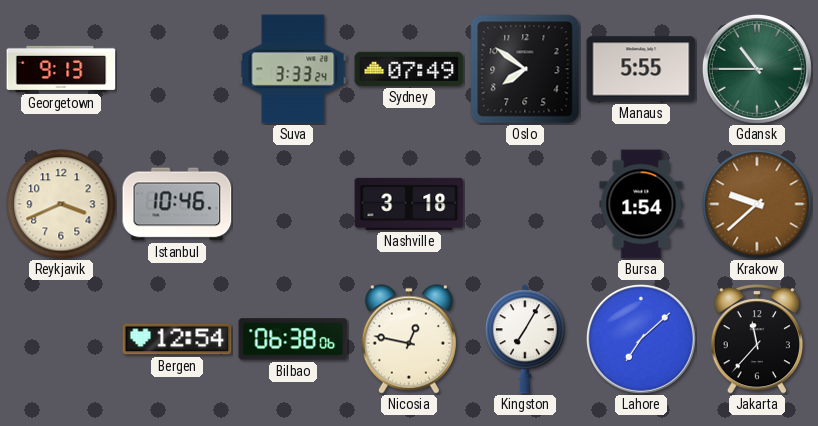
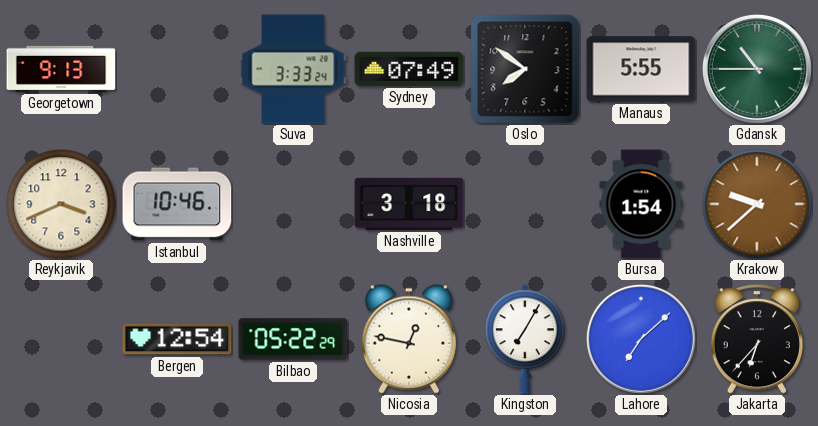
Bilbao: 06:38 -> 05:22
Jakarta: 11:37 -> 6:37
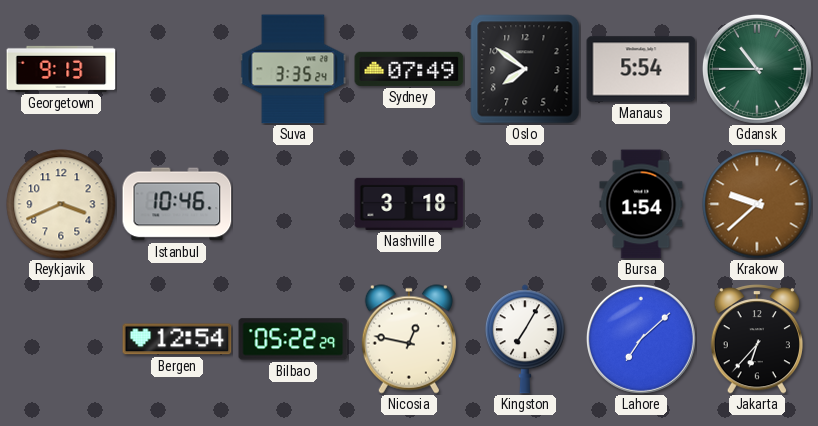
Suva: 3:33 -> 3:35
Manaus: 5:55 -> 5:54
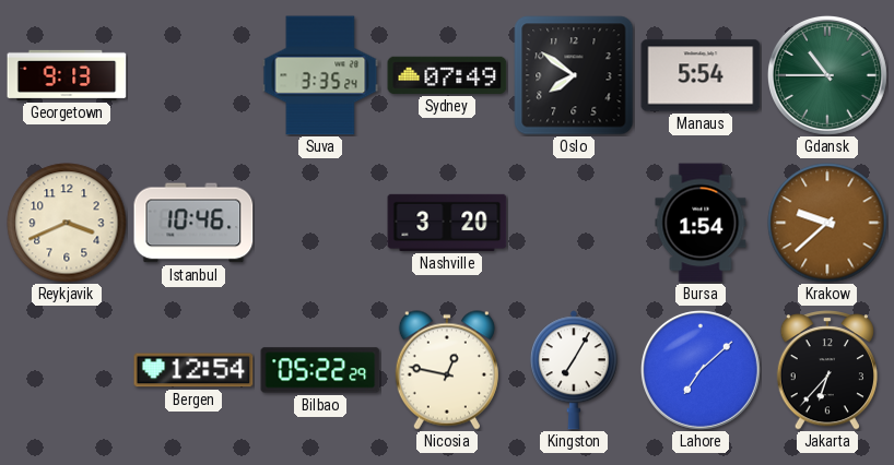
Nashville: 3:18 -> 3:20
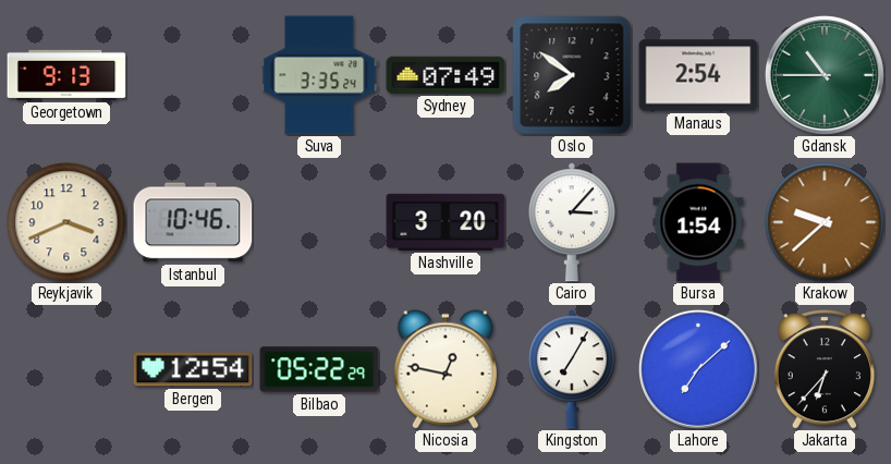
Manaus: 5:54 -> 2:54
Cairo: none -> 3:07
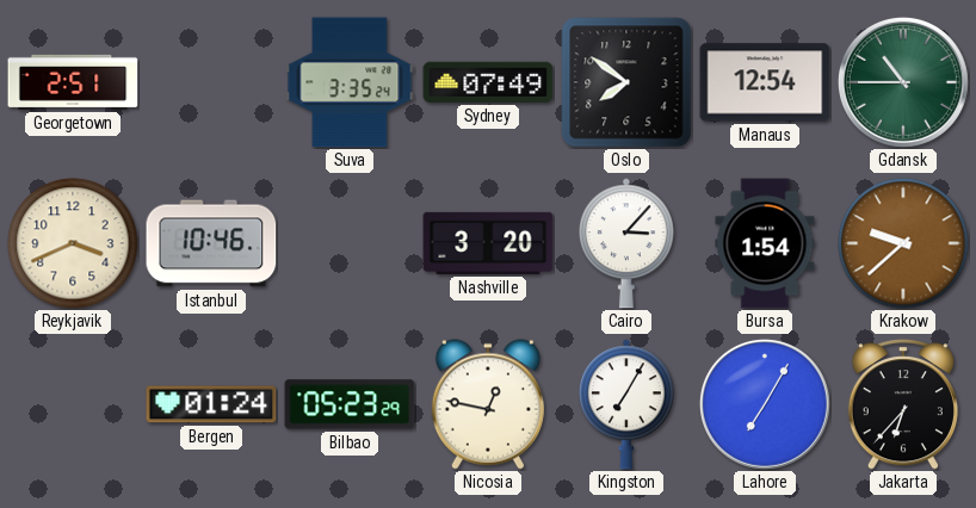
Georgetown: 9:13 -> 2:51
Manaus: 2:54 -> 12:54
Bergen: 12:54 -> 01:24
Bilbao: 05:22 -> 05:23
Lahore: 7:08 -> 7:05
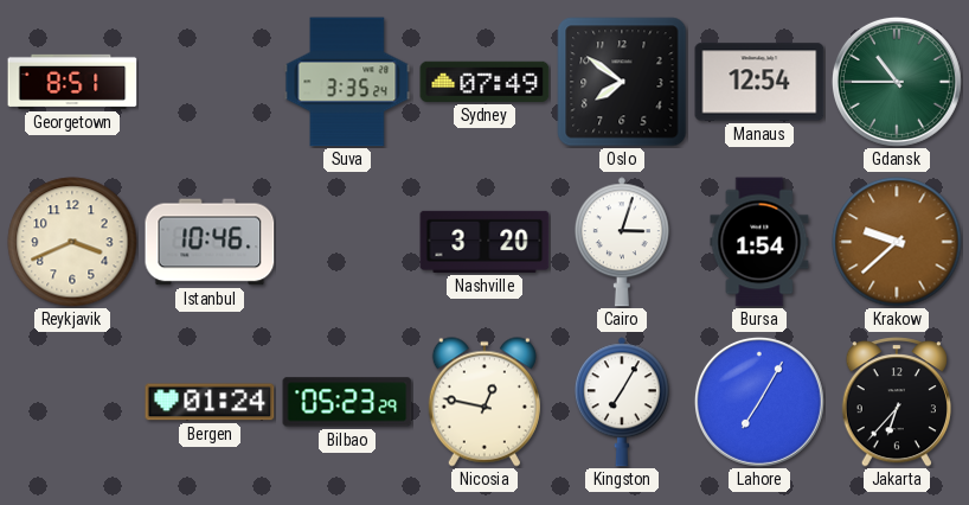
Georgetown: 2:51 -> 8:51
Cairo: 3:07 -> 3:03
